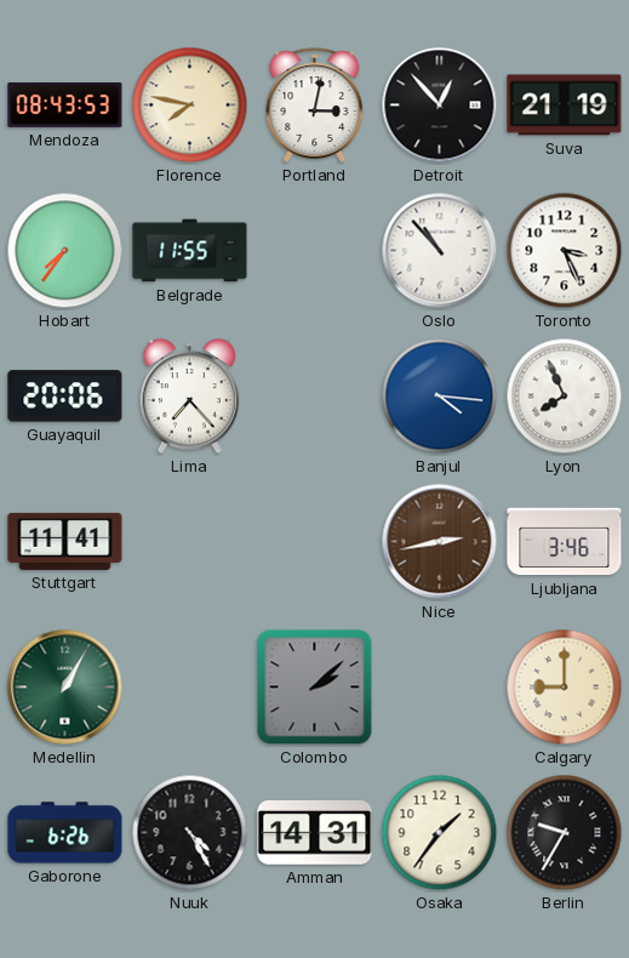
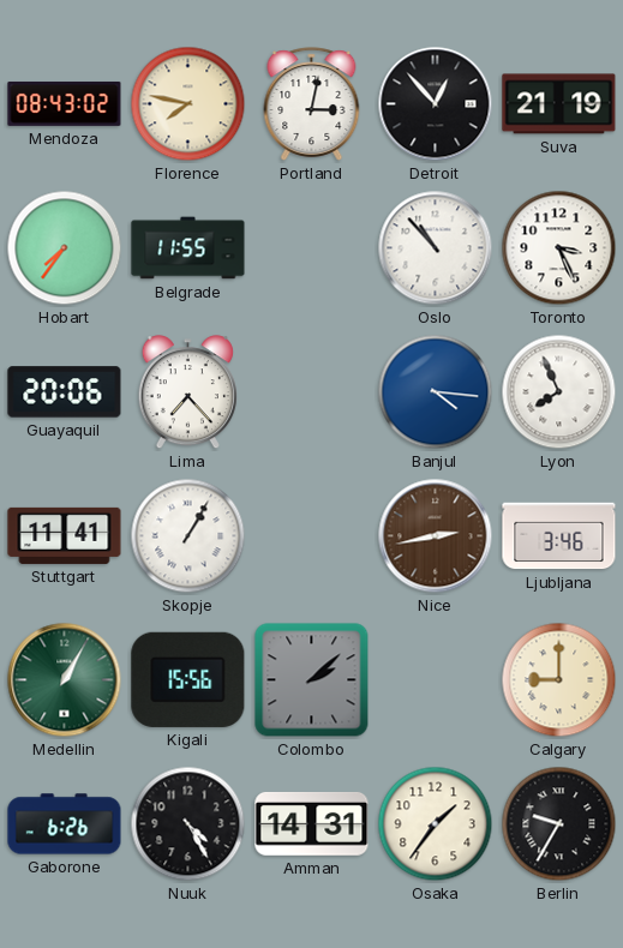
Mendoza: 08:43:53 -> 08:43:02
Skopje: none -> 1:05
Kigali: none -> 15:56
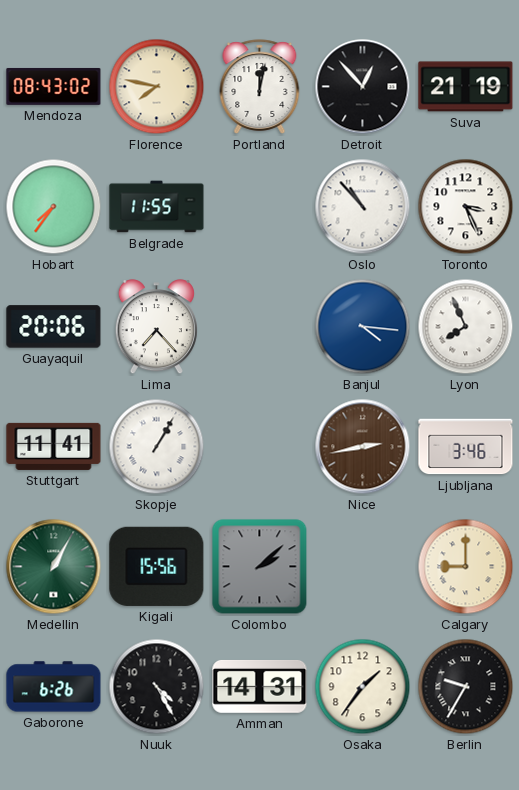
Portland: 3:02 -> 12:02
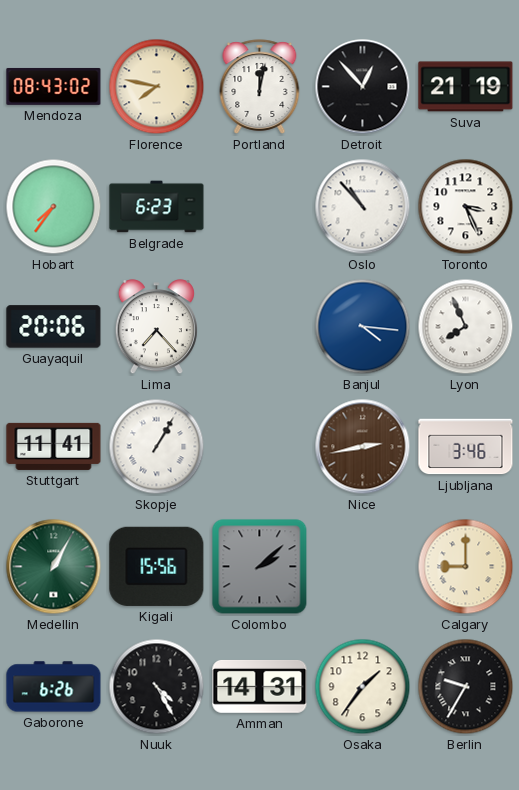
Belgrade: 11:55 -> 6:23
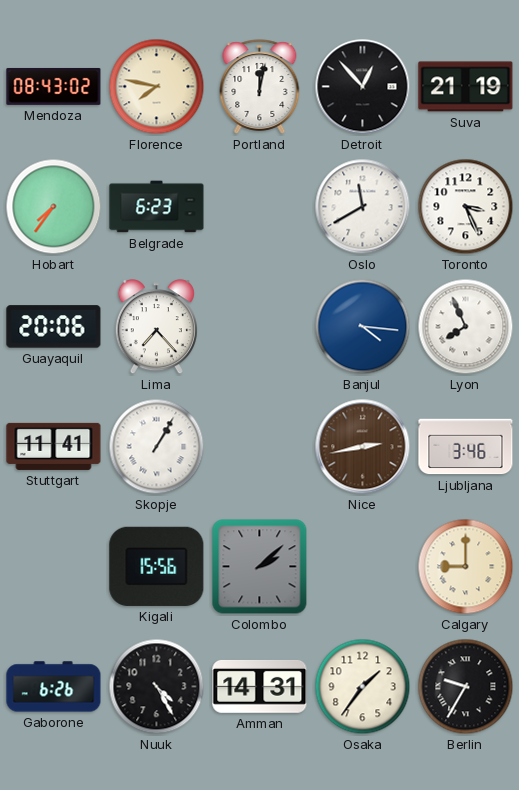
Oslo: 10:53 -> 11:40
Medellin: 1:05 -> none
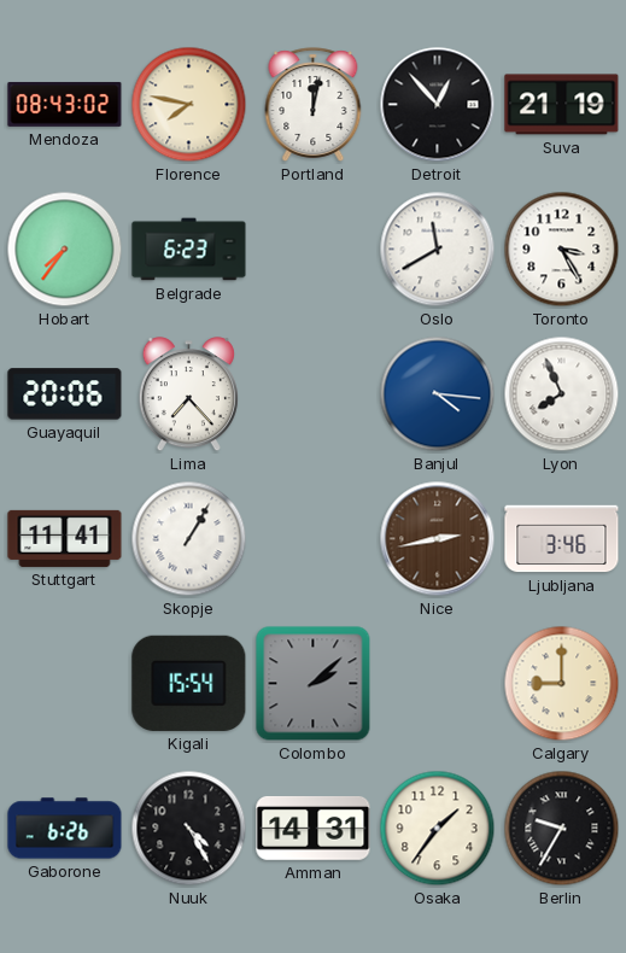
Toronto: 3:26 -> 3:25
Kigali: 15:56 -> 15:54
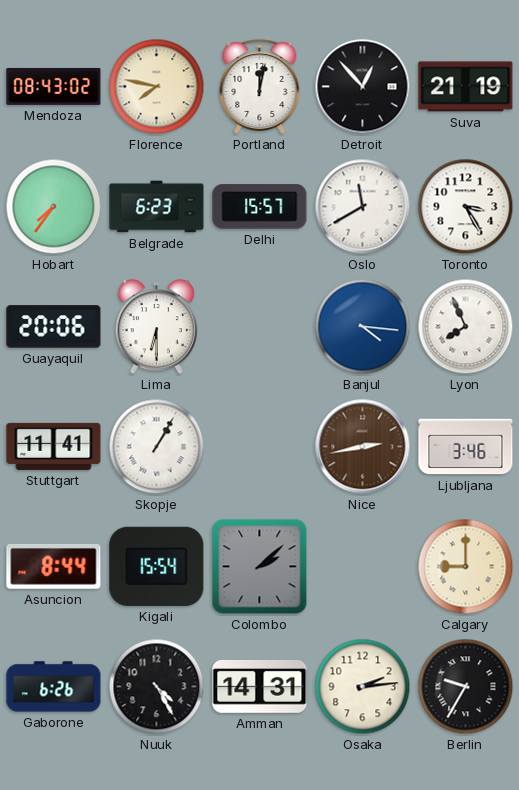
Delhi: none -> 15:57
Lima: 7:23 -> 6:30
Asuncion: none -> 8:44
Osaka: 1:36 -> 2:14
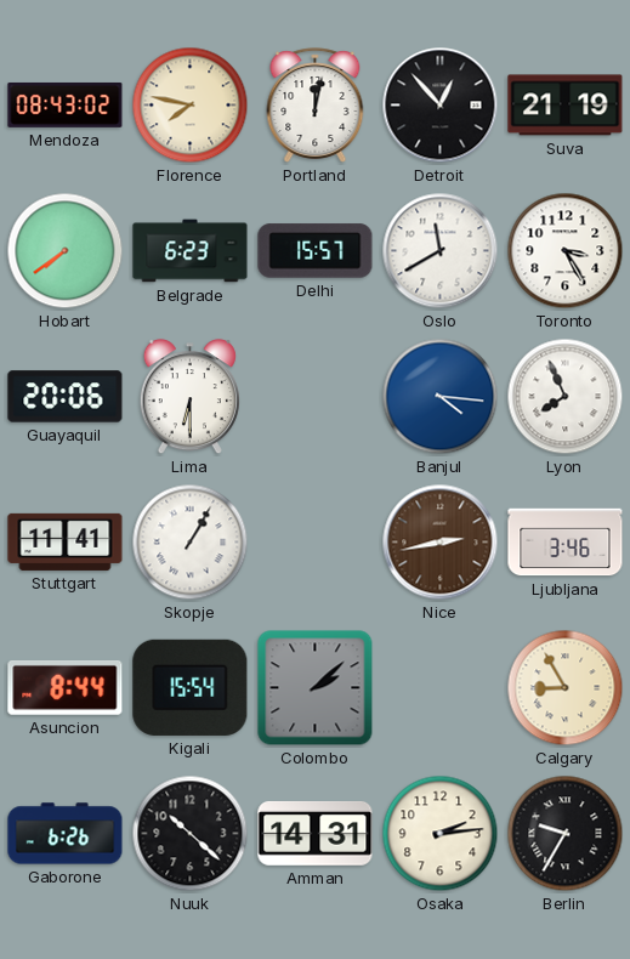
Hobart: 7:36 -> 7:39
Calgary: 9:00 -> 8:55
Nuuk: 4:25 -> 10:22
